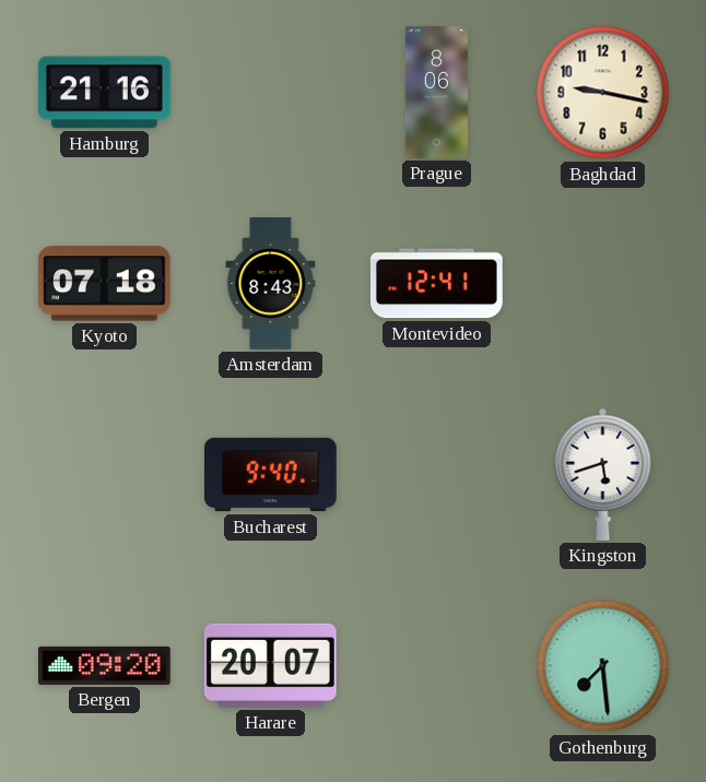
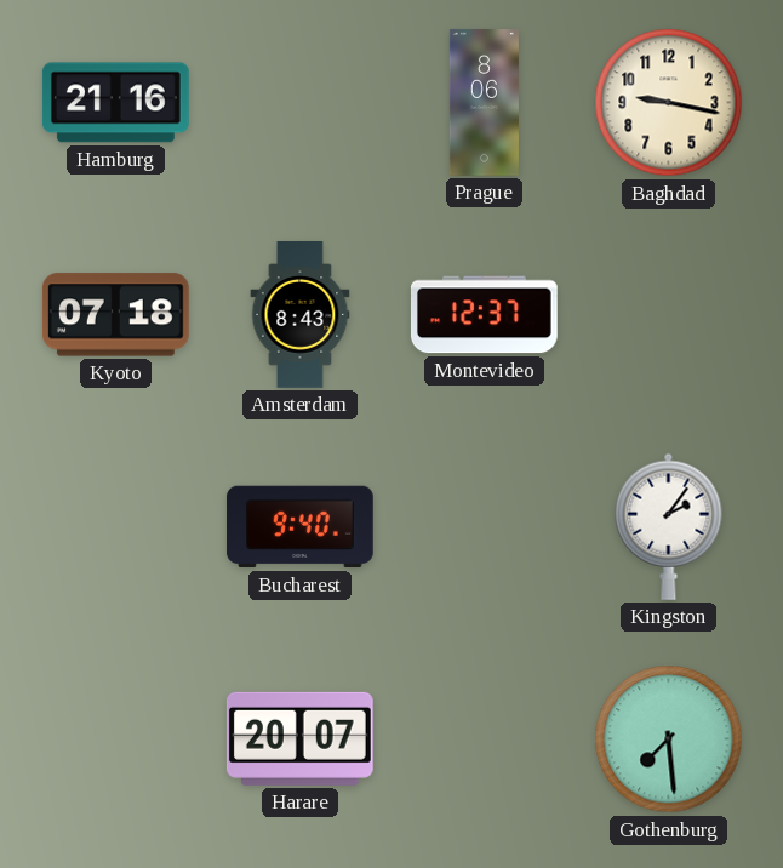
Montevideo: 12:41 -> 12:37
Kingston: 5:42 -> 2:06
Bergen: 09:20 -> none
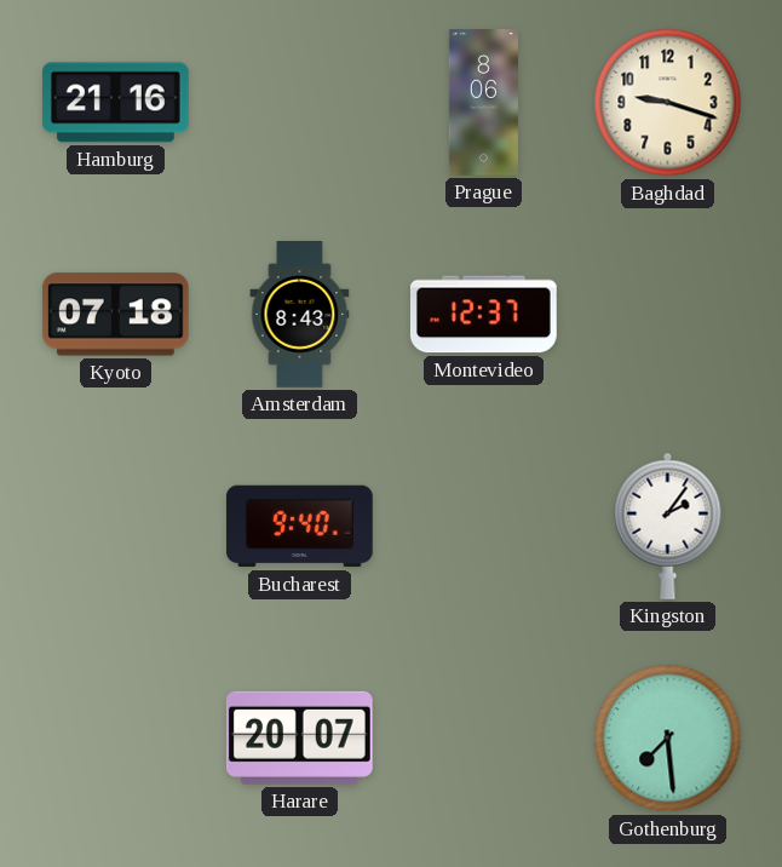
Baghdad: 9:17 -> 9:18
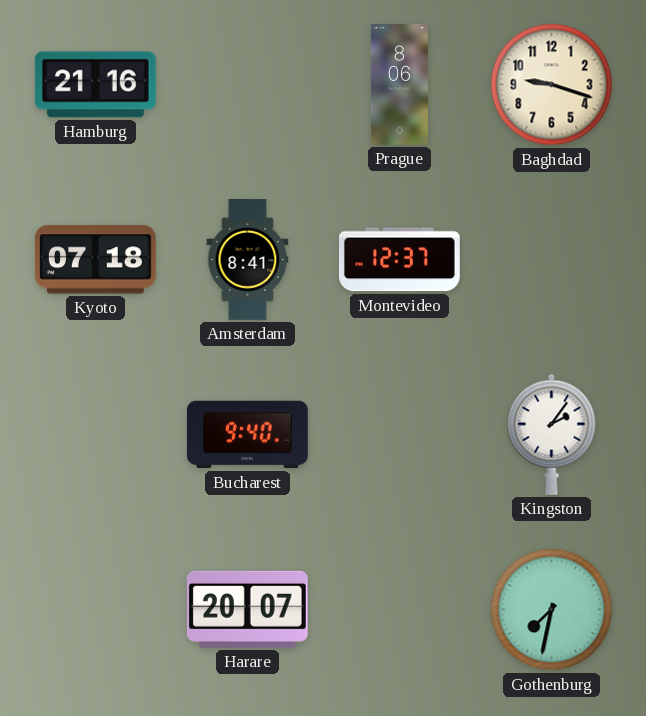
Amsterdam: 8:43 -> 8:41
Gothenburg: 7:29 -> 7:32
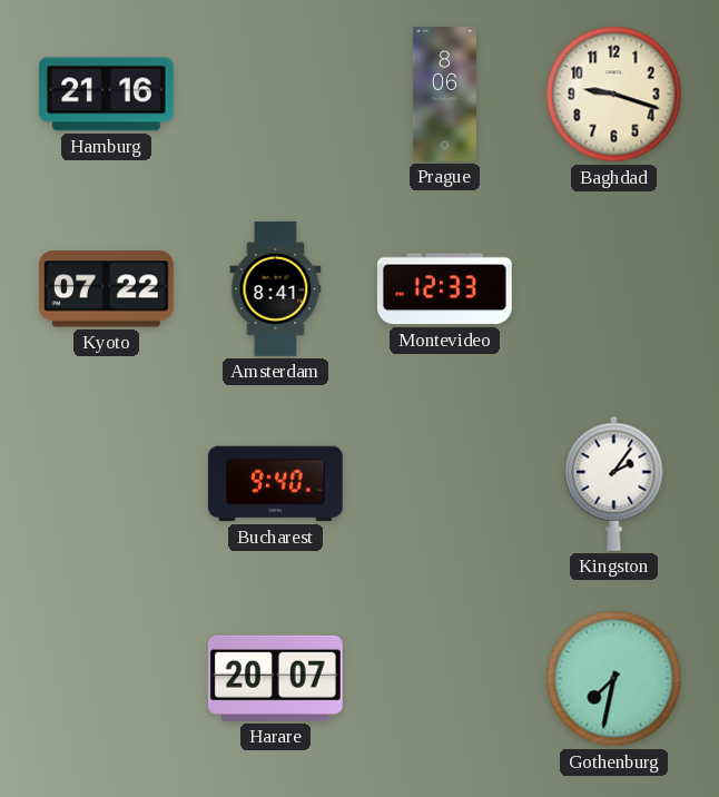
Kyoto: 07:18 -> 07:22
Montevideo: 12:37 -> 12:33
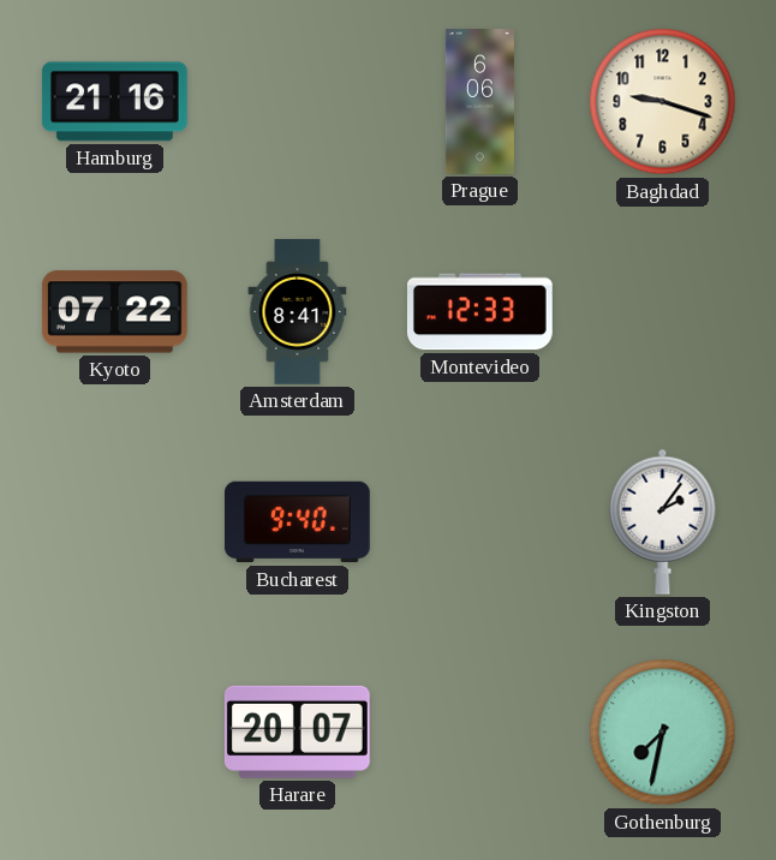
Prague: 8:06 -> 6:06
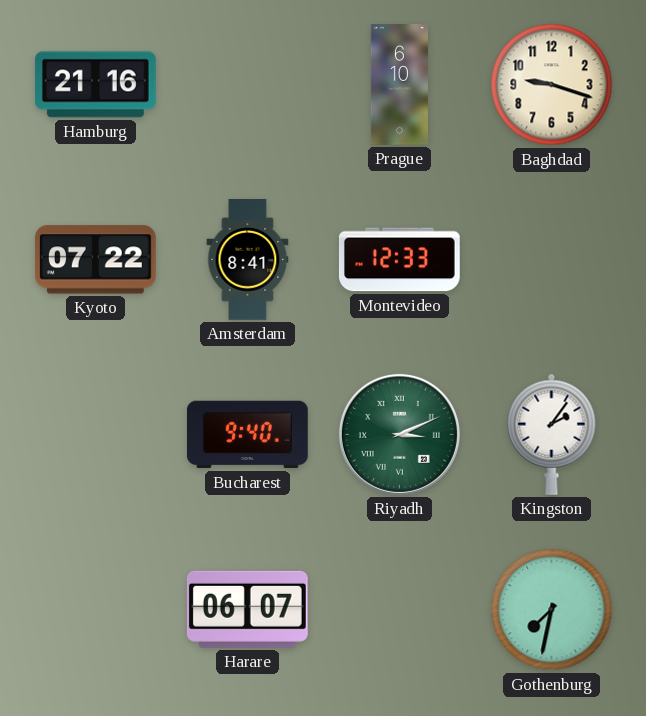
Prague: 6:06 -> 6:10
Riyadh: none -> 3:11
Harare: 20:07 -> 06:07
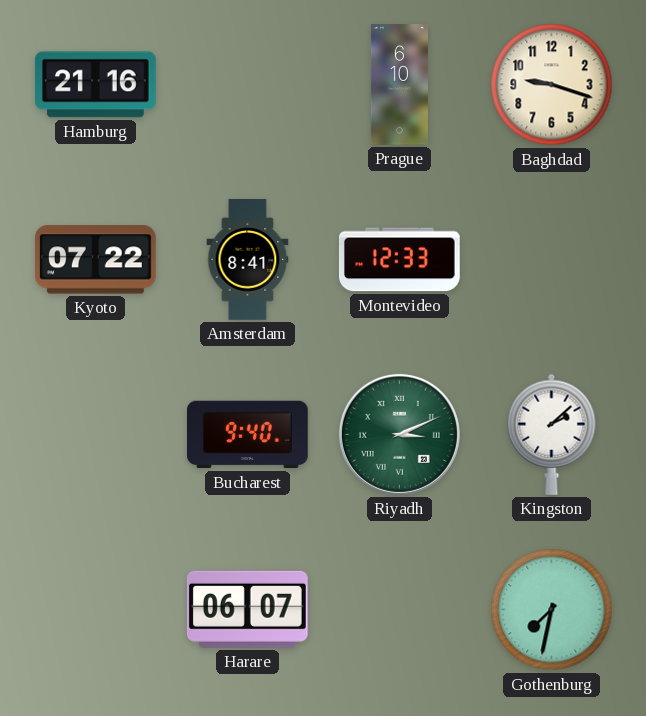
Kingston: 2:06 -> 2:08
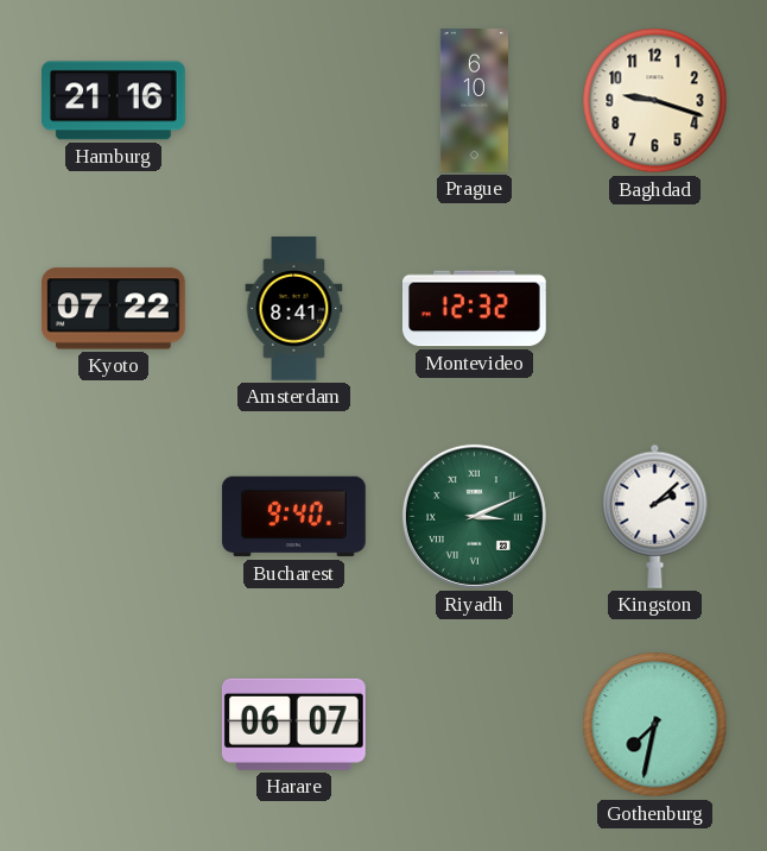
Montevideo: 12:33 -> 12:32
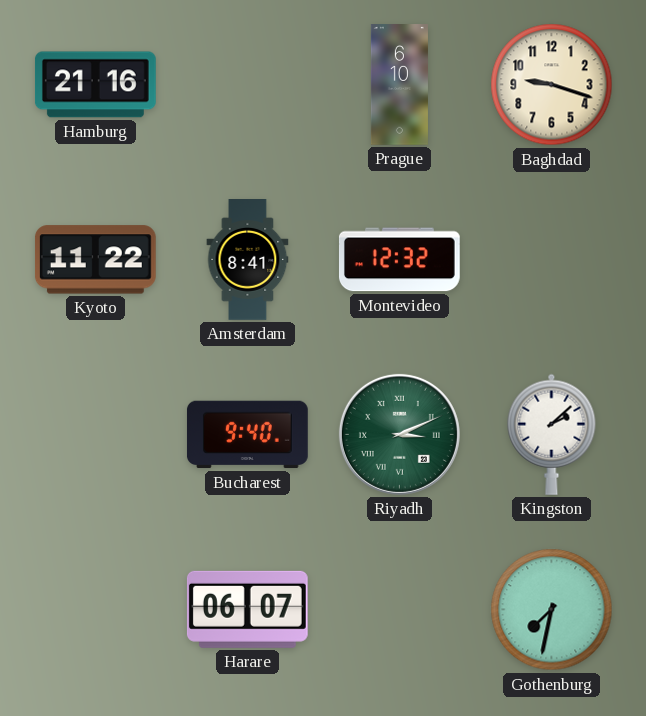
Kyoto: 07:22 -> 11:22
